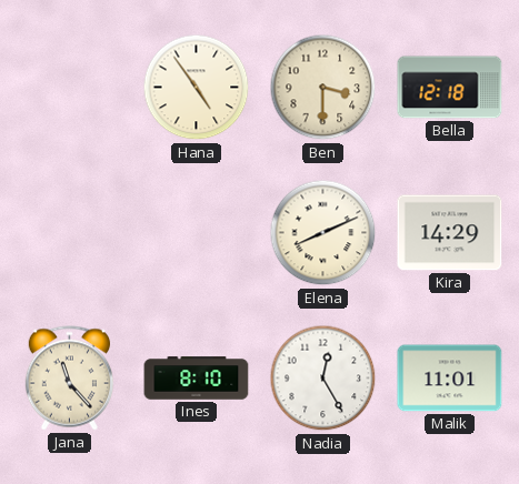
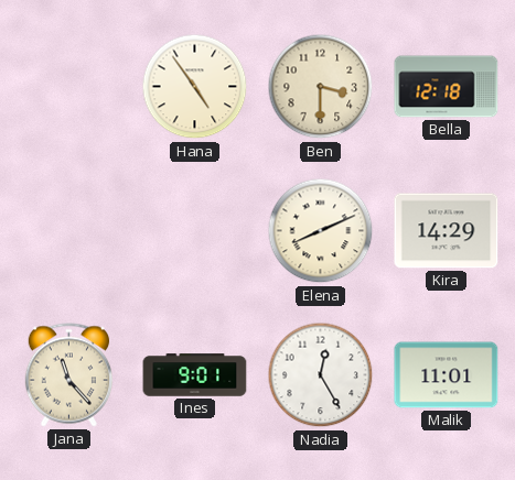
Ines: 8:10 -> 9:01
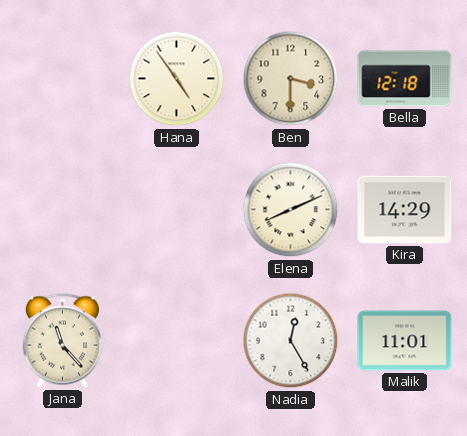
Ines: 9:01 -> none
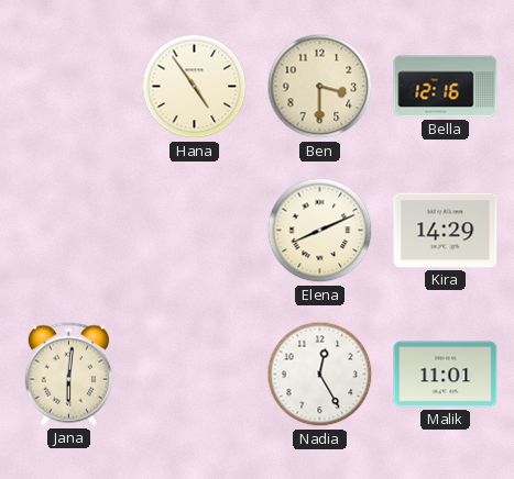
Bella: 12:18 -> 12:16
Jana: 11:23 -> 6:01
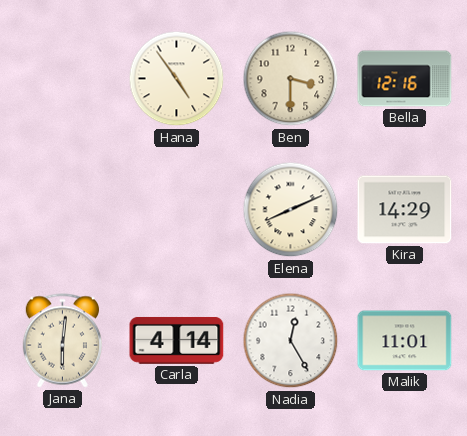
Carla: none -> 4:14
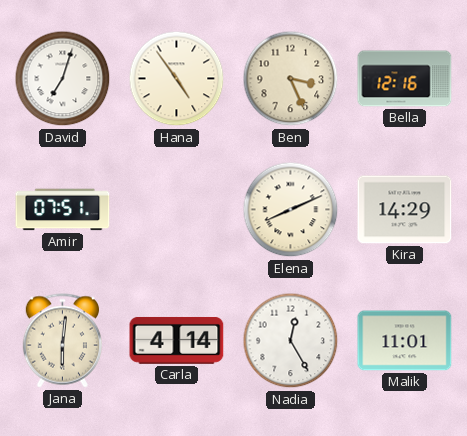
David: none -> 7:03
Ben: 3:30 -> 3:26
Amir: none -> 07:51
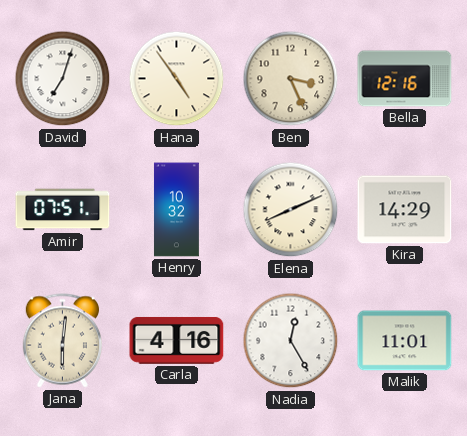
Henry: none -> 10:32
Carla: 4:14 -> 4:16
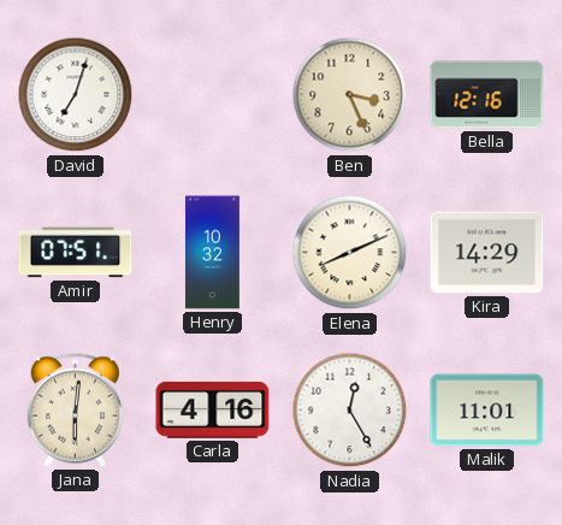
Hana: 4:54 -> none
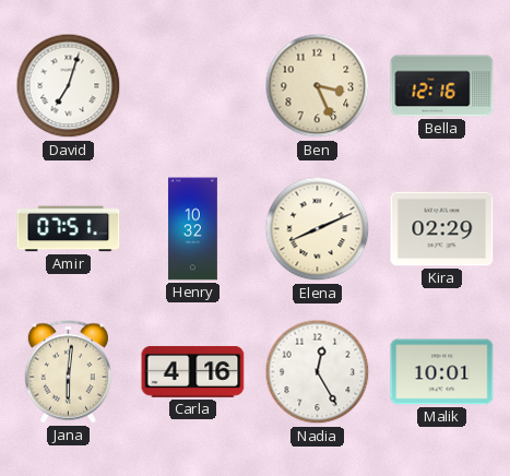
Kira: 14:29 -> 02:29
Malik: 11:01 -> 10:01
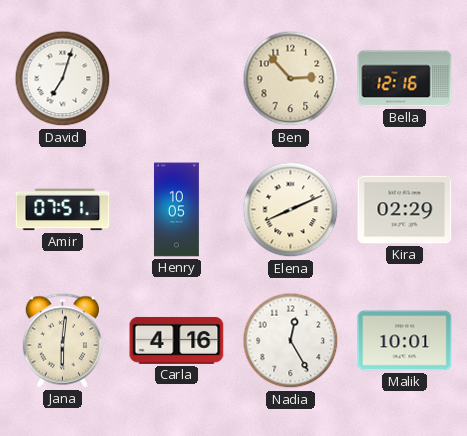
Ben: 3:26 -> 2:53
Henry: 10:32 -> 10:05
